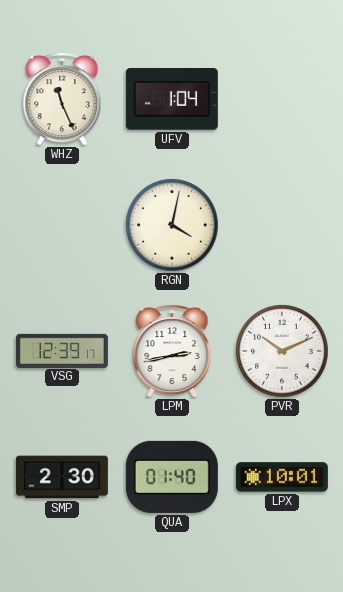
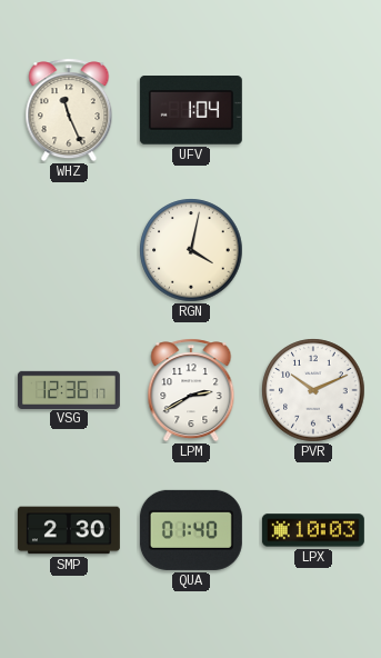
VSG: 12:39 -> 12:36
LPM: 2:43 -> 2:40
LPX: 10:01 -> 10:03
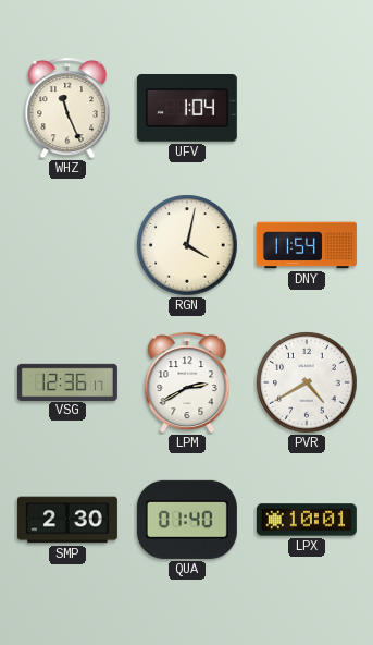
DNY: none -> 11:54
PVR: 10:11 -> 4:40
LPX: 10:03 -> 10:01
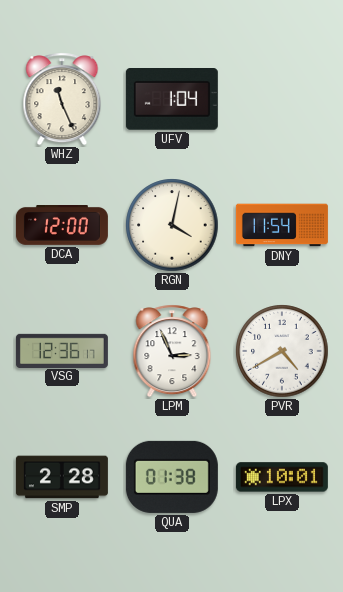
DCA: none -> 12:00
LPM: 2:40 -> 2:56
SMP: 2:30 -> 2:28
QUA: 01:40 -> 01:38
